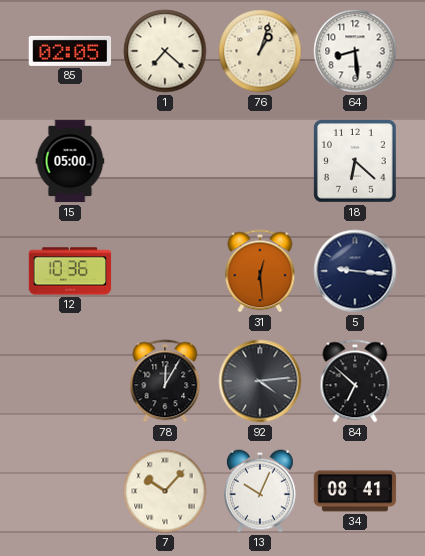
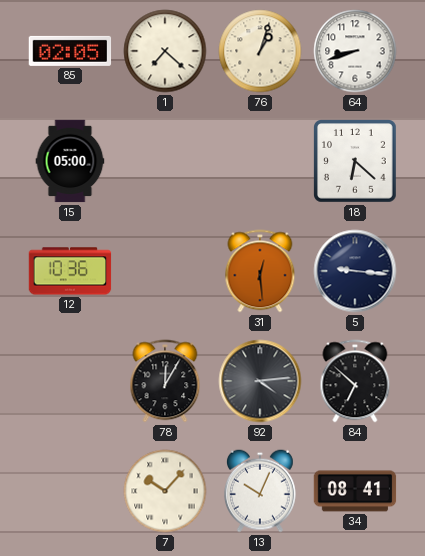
64: 8:29 -> 8:42
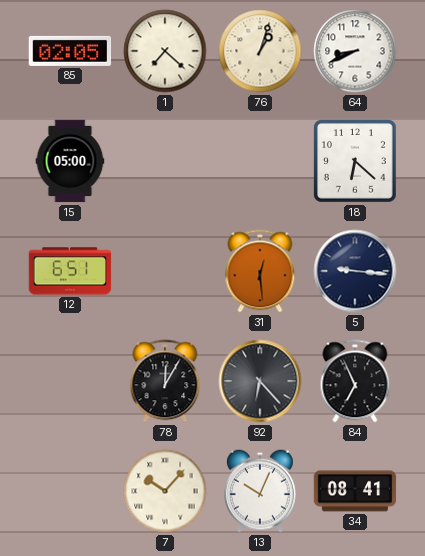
64: 8:42 -> 8:41
12: 10:36 -> 6:51
92: 4:14 -> 6:23
84: 6:52 -> 6:56
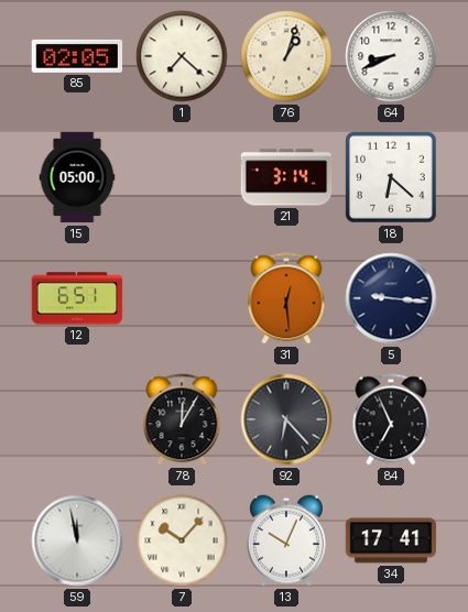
21: none -> 3:14
59: none -> 11:58
34: 08:41 -> 17:41
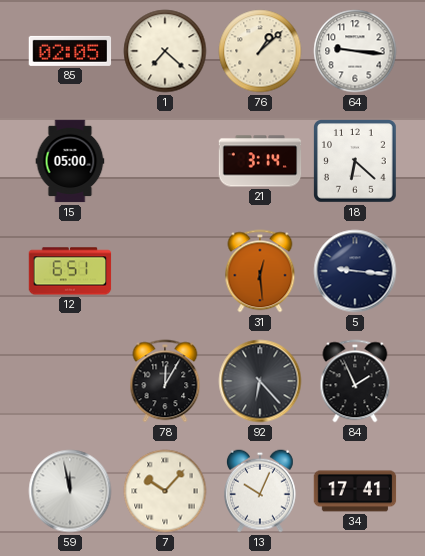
76: 1:03 -> 1:08
64: 8:41 -> 9:16
84: 6:56 -> 1:56
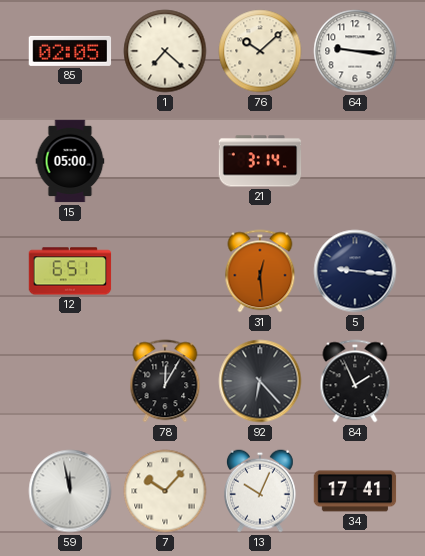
76: 1:08 -> 10:08
18: 6:22 -> none
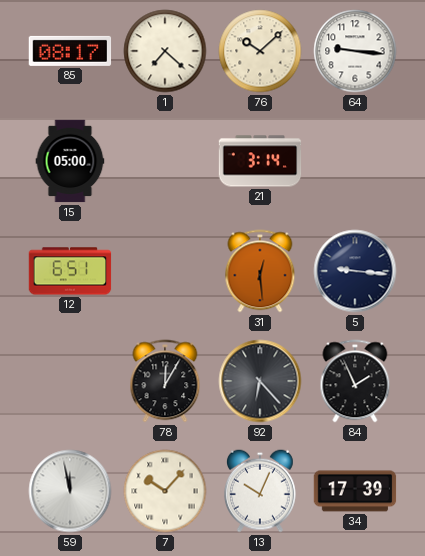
85: 02:05 -> 08:17
34: 17:41 -> 17:39
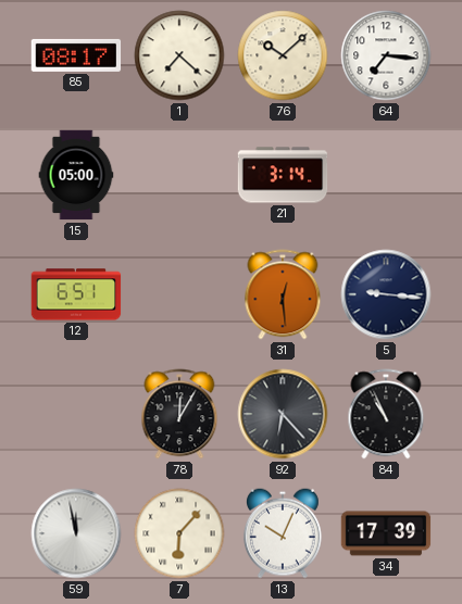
64: 9:16 -> 7:16
84: 1:56 -> 10:56
7: 10:07 -> 6:07
